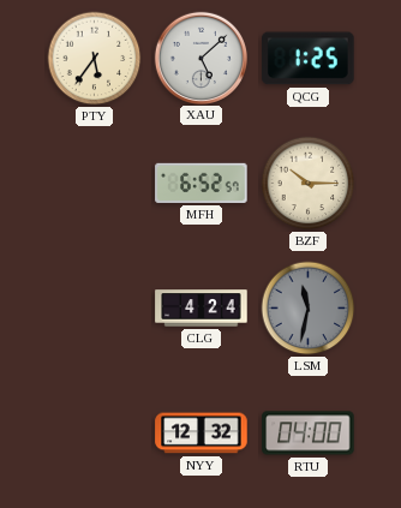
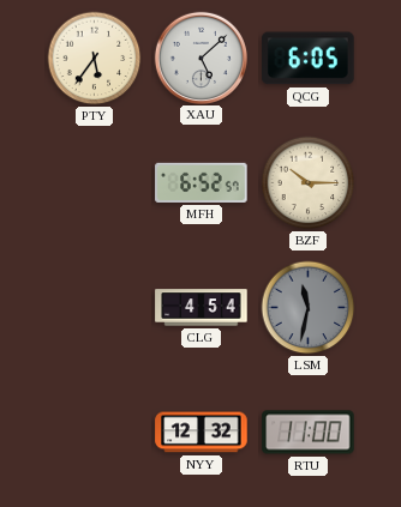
QCG: 1:25 -> 6:05
CLG: 4:24 -> 4:54
RTU: 04:00 -> 11:00
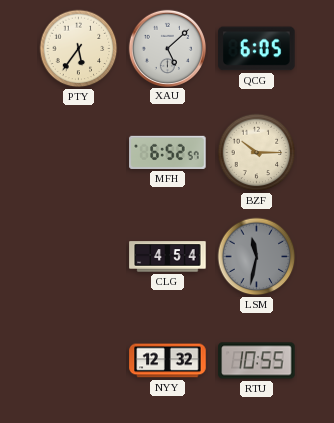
RTU: 11:00 -> 10:55
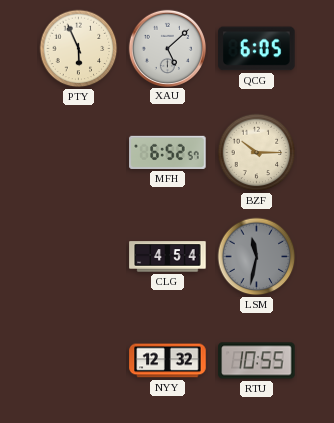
PTY: 5:36 -> 5:56
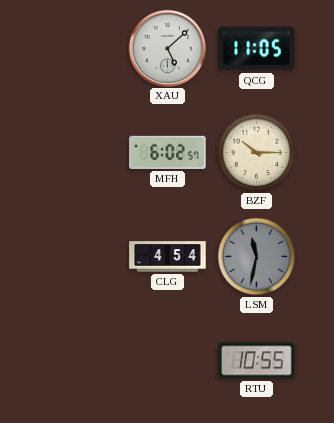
PTY: 5:56 -> none
QCG: 6:05 -> 11:05
MFH: 6:52 -> 6:02
NYY: 12:32 -> none
